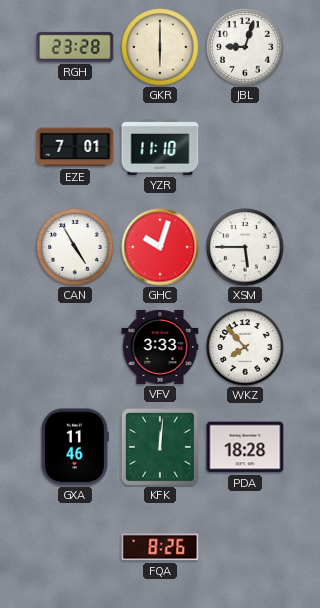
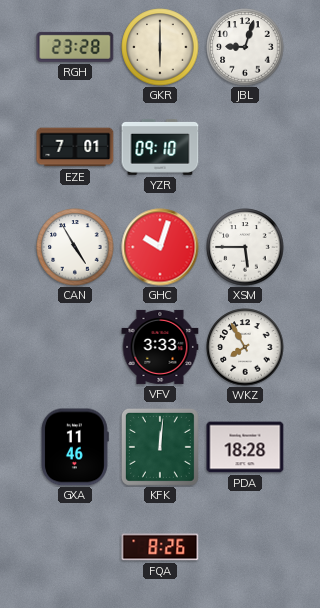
YZR: 11:10 -> 09:10
WKZ: 7:53 -> 7:55
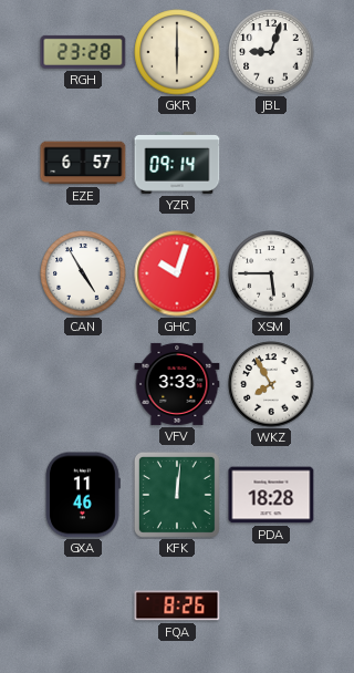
EZE: 7:01 -> 6:57
YZR: 09:10 -> 09:14
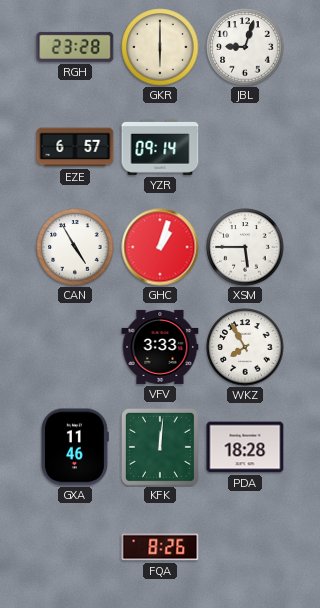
GHC: 10:03 -> 1:03
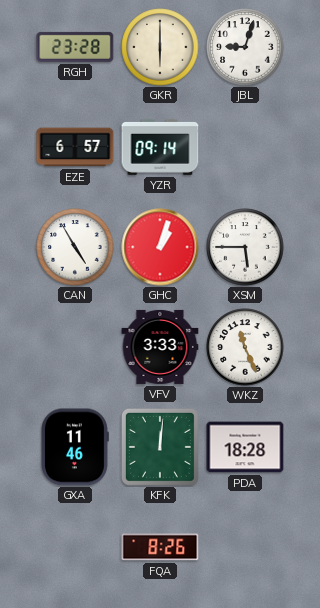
WKZ: 7:55 -> 11:26
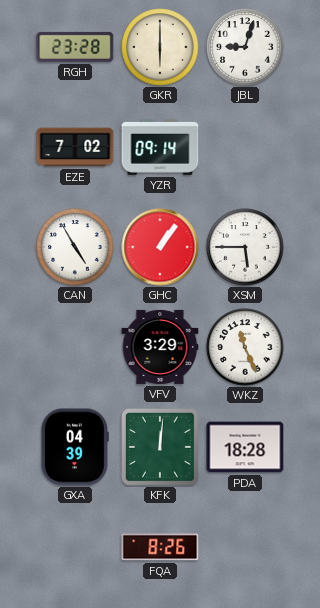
EZE: 6:57 -> 7:02
GHC: 1:03 -> 1:06
VFV: 3:33 -> 3:29
GXA: 11:46 -> 04:39
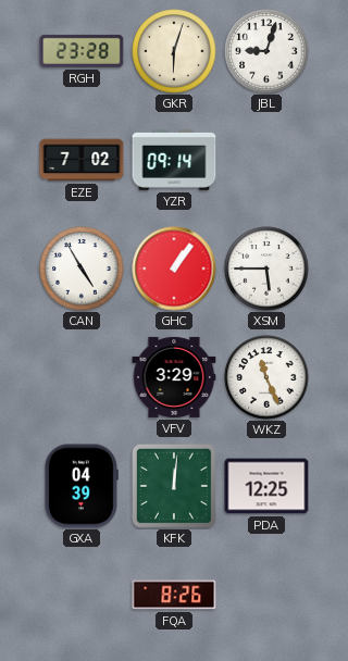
GKR: 6:00 -> 6:03
PDA: 18:28 -> 12:25
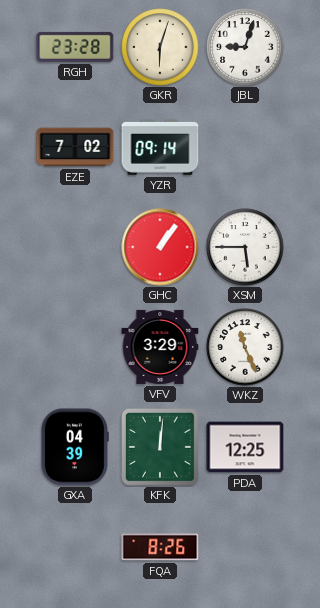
CAN: 4:55 -> none
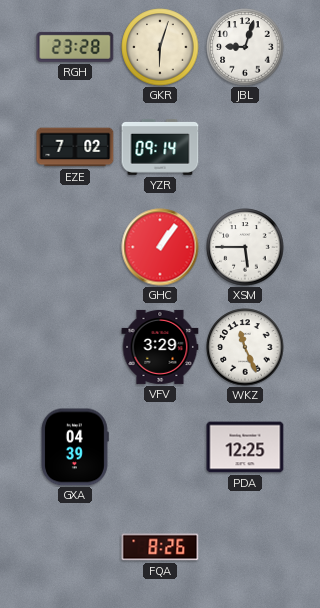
KFK: 12:01 -> none
